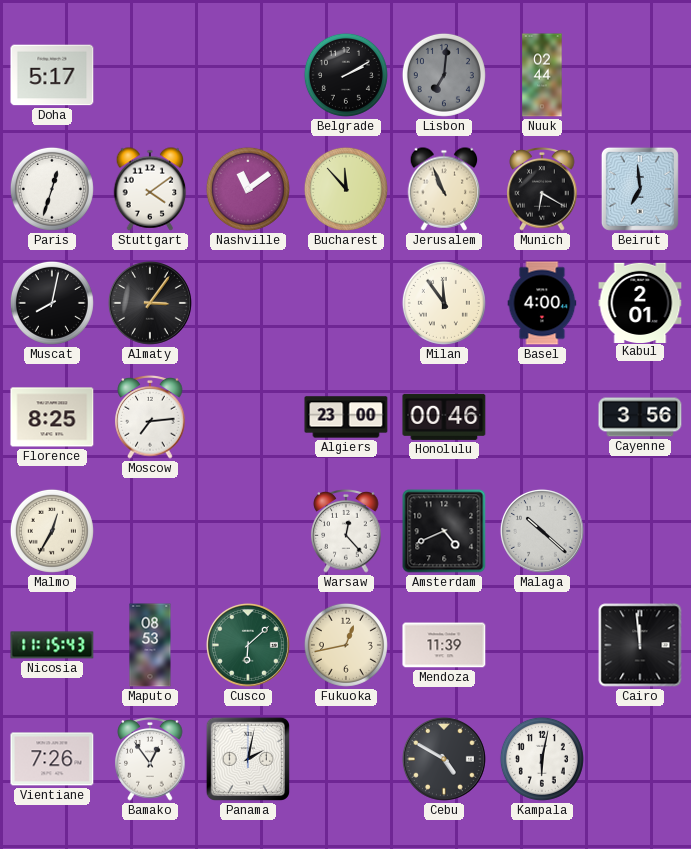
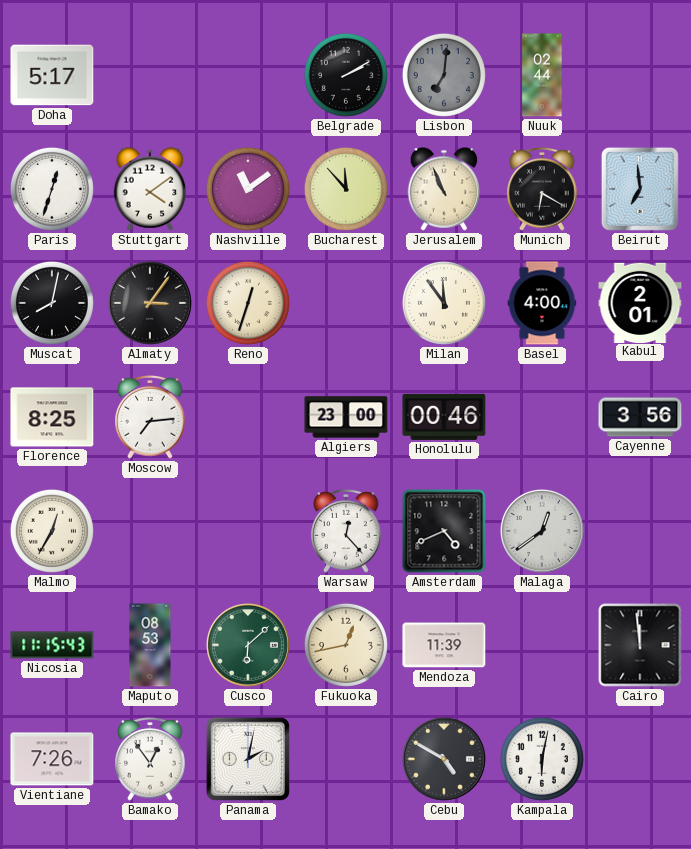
Reno: none -> 12:33
Malaga: 10:22 -> 12:39
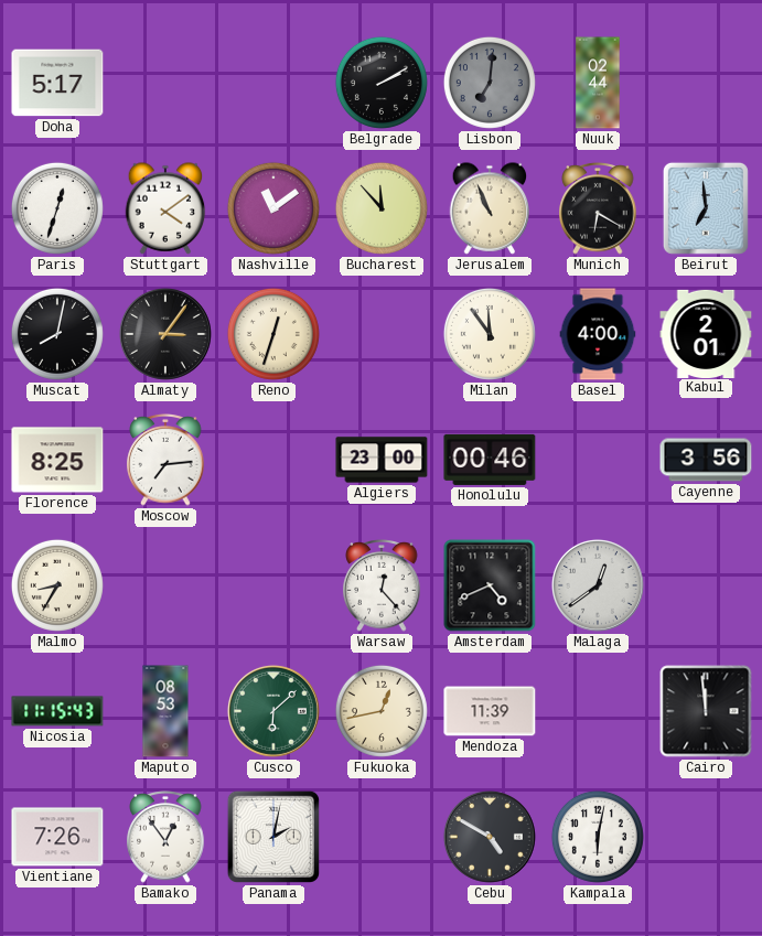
Malmo: 12:35 -> 8:35
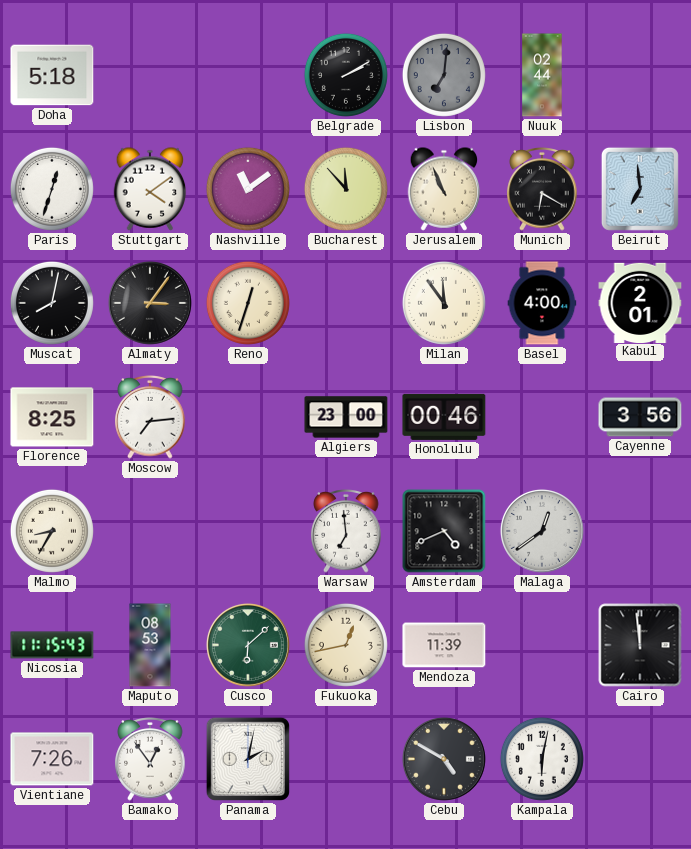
Doha: 5:17 -> 5:18
Warsaw: 12:23 -> 6:59
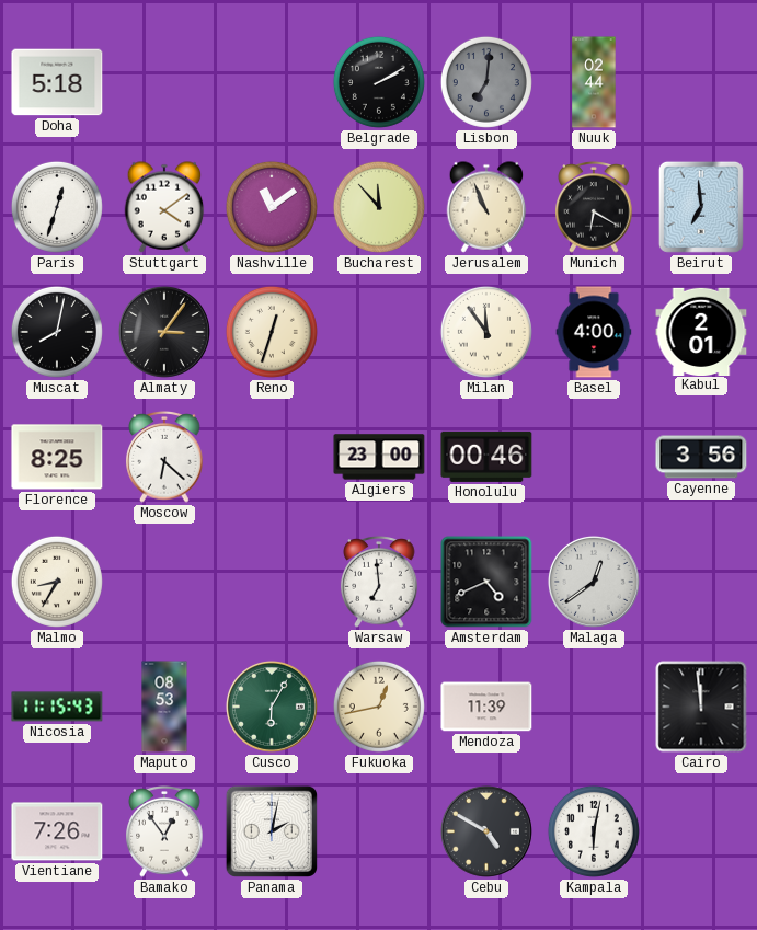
Moscow: 7:14 -> 6:22
Cusco: 6:08 -> 6:05
